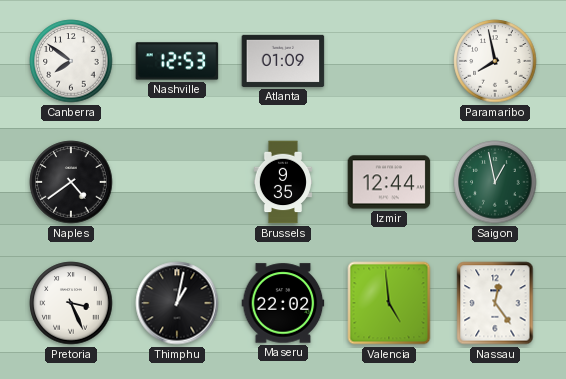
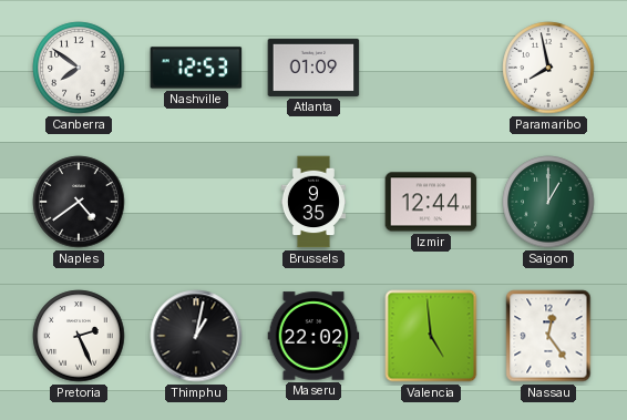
Saigon: 12:58 -> 1:00
Pretoria: 3:26 -> 2:26
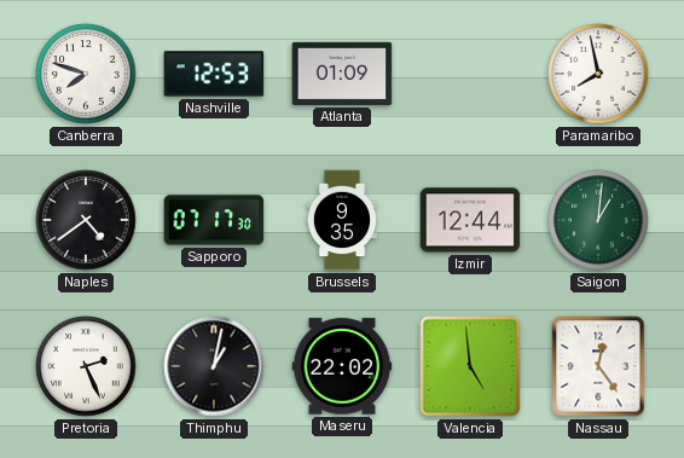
Canberra: 7:51 -> 7:48
Sapporo: none -> 07:17
Saigon: 1:00 -> 1:01
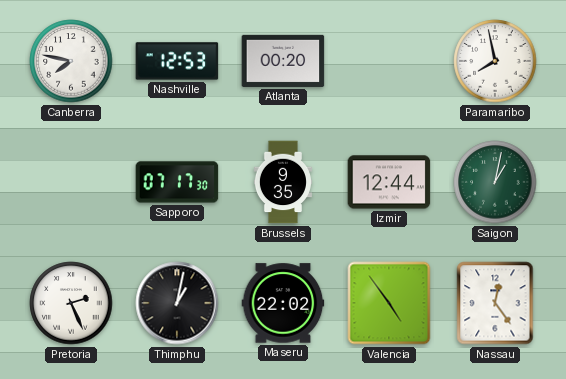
Canberra: 7:48 -> 7:47
Atlanta: 01:09 -> 00:20
Naples: 4:39 -> none
Saigon: 1:01 -> 1:02
Valencia: 4:59 -> 4:54
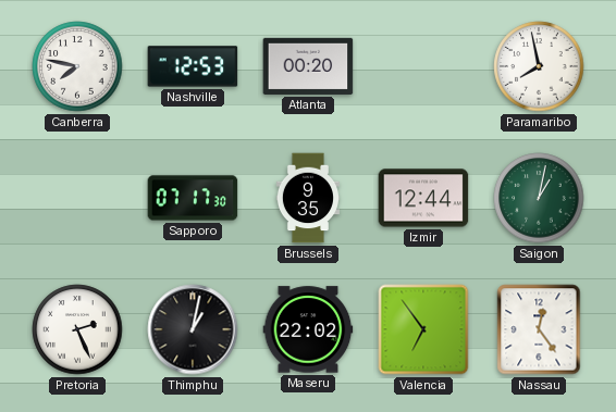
Valencia: 4:54 -> 6:54
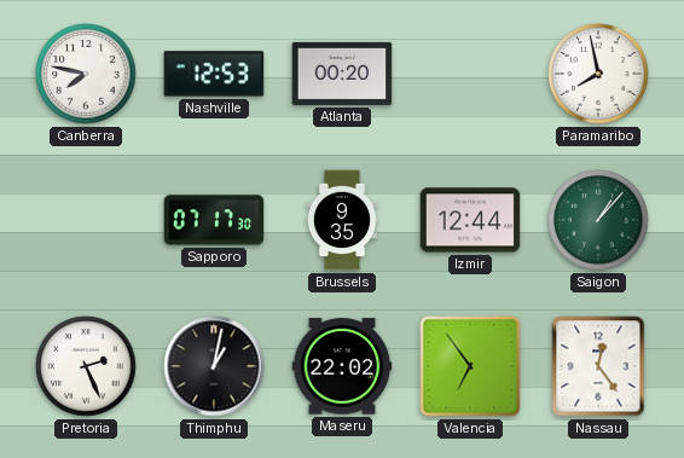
Saigon: 1:02 -> 1:07
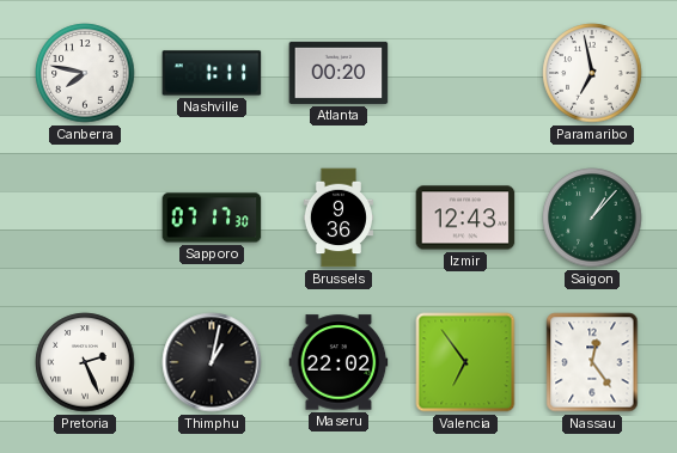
Nashville: 12:53 -> 1:11
Paramaribo: 7:58 -> 6:58
Brussels: 9:35 -> 9:36
Izmir: 12:44 -> 12:43
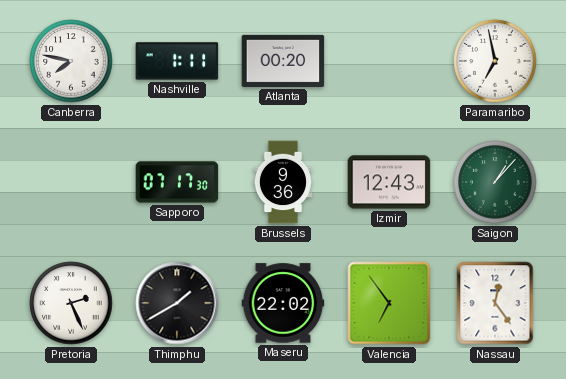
Thimphu: 1:02 -> 1:40
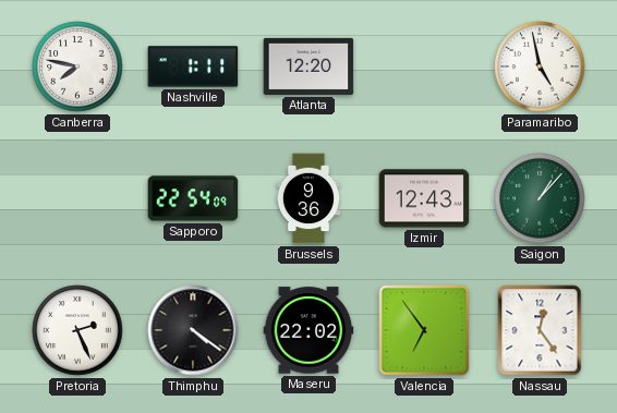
Atlanta: 00:20 -> 12:20
Paramaribo: 6:58 -> 4:58
Sapporo: 07:17 -> 22:54
Thimphu: 1:40 -> 4:21
